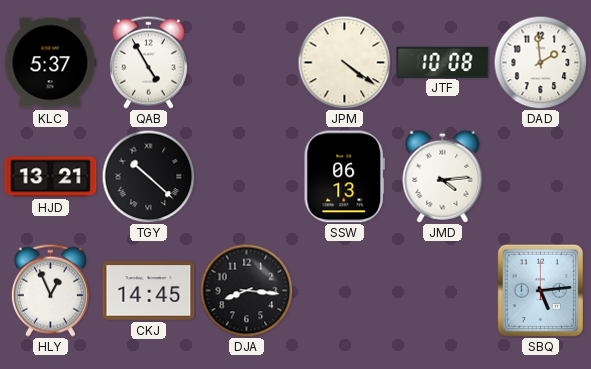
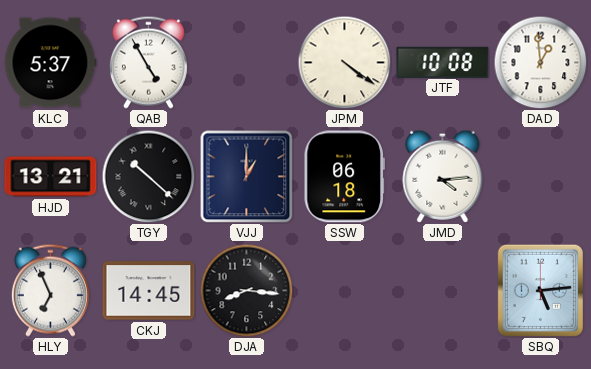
DAD: 1:59 -> 12:59
VJJ: none -> 1:00
SSW: 06:13 -> 06:18
HLY: 12:56 -> 6:56
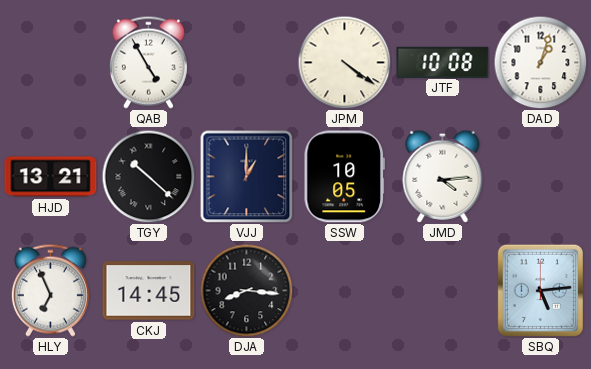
KLC: 5:37 -> none
DAD: 12:59 -> 1:03
SSW: 06:18 -> 10:05
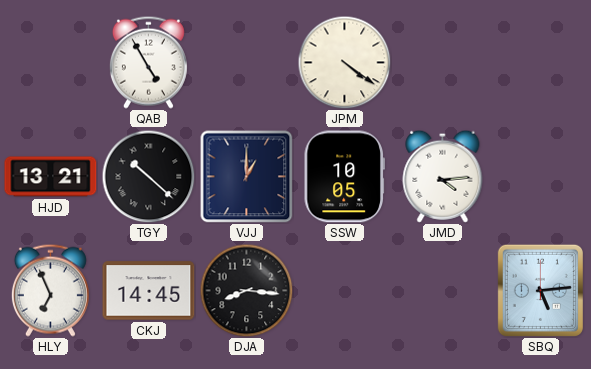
JTF: 10:08 -> none
DAD: 1:03 -> none
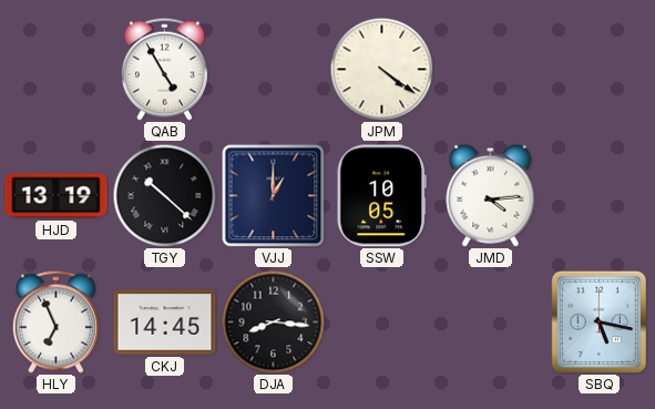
HJD: 13:21 -> 13:19
SBQ: 5:14 -> 5:17
